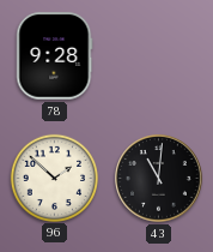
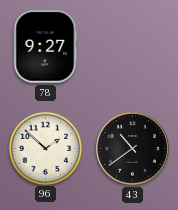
78: 9:28 -> 9:27
43: 11:01 -> 10:39
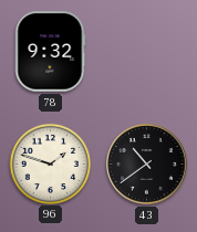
78: 9:27 -> 9:32
96: 1:52 -> 1:48
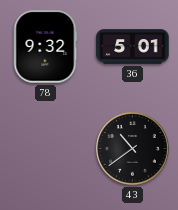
36: none -> 5:01
96: 1:48 -> none
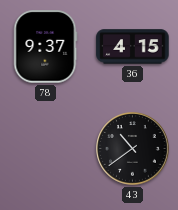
78: 9:32 -> 9:37
36: 5:01 -> 4:15
